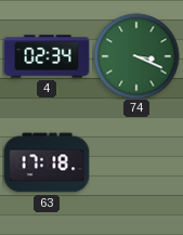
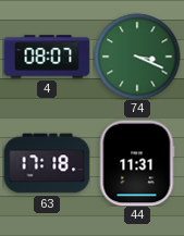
4: 02:34 -> 08:07
44: none -> 11:31
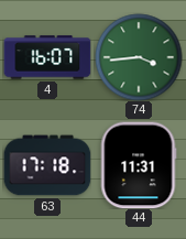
4: 08:07 -> 16:07
74: 3:19 -> 3:44
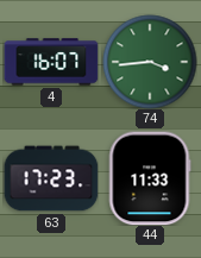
63: 17:18 -> 17:23
44: 11:31 -> 11:33
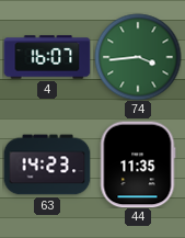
63: 17:23 -> 14:23
44: 11:33 -> 11:35
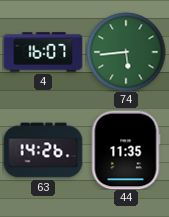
74: 3:44 -> 5:44
63: 14:23 -> 14:26
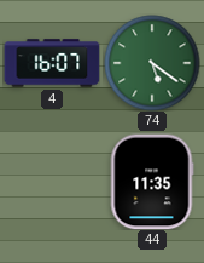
74: 5:44 -> 5:21
63: 14:26 -> none
